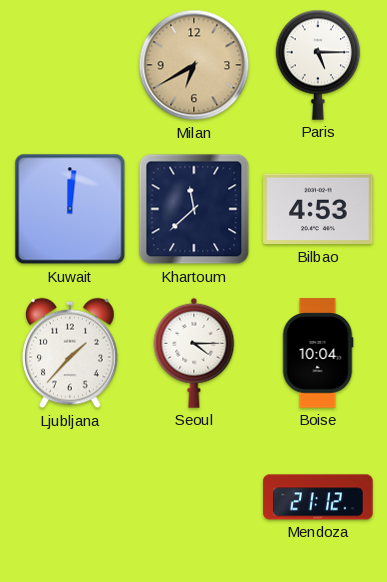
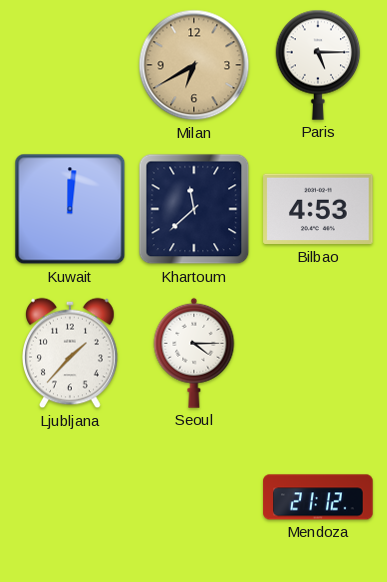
Boise: 10:04 -> none
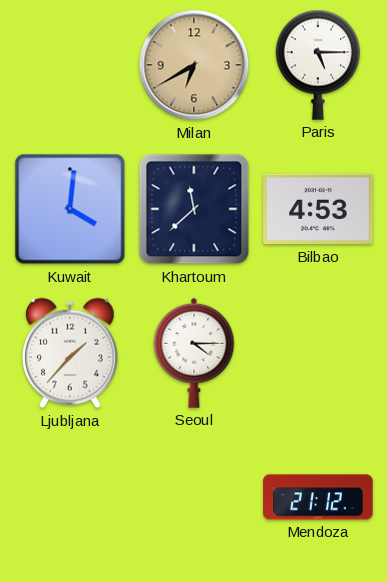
Kuwait: 12:01 -> 4:01
